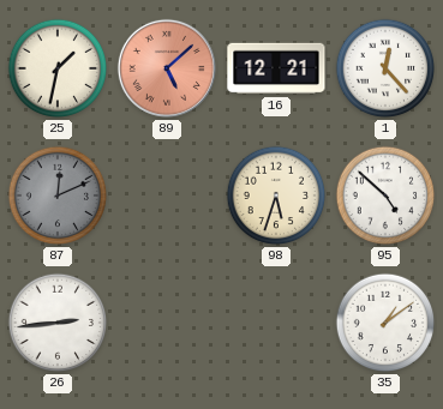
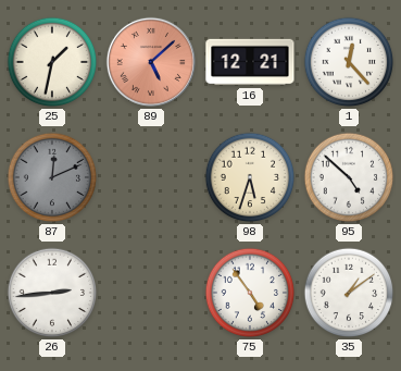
75: none -> 4:54
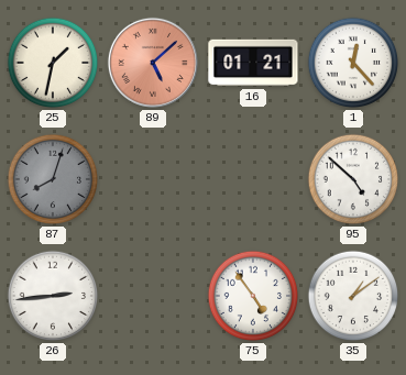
16: 12:21 -> 01:21
87: 12:11 -> 8:03
98: 5:33 -> none
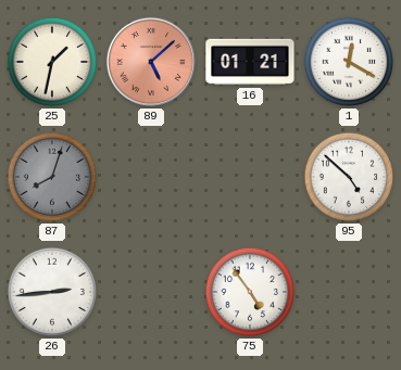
1: 12:23 -> 12:20
35: 1:09 -> none
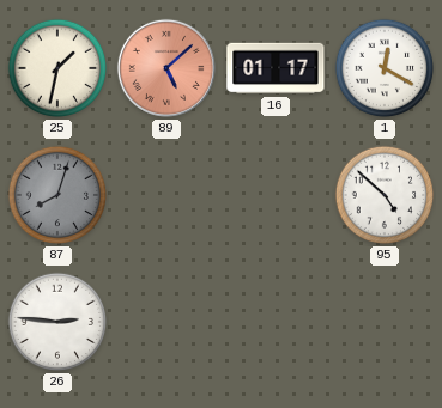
16: 01:21 -> 01:17
26: 2:44 -> 2:46
75: 4:54 -> none
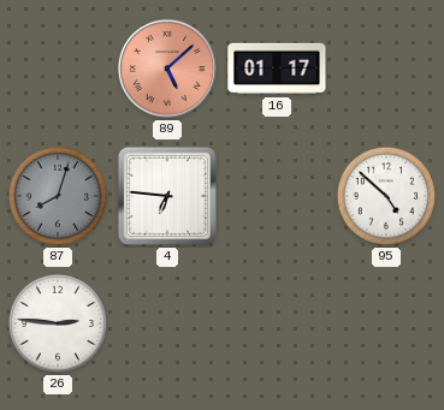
25: 1:32 -> none
1: 12:20 -> none
4: none -> 6:46
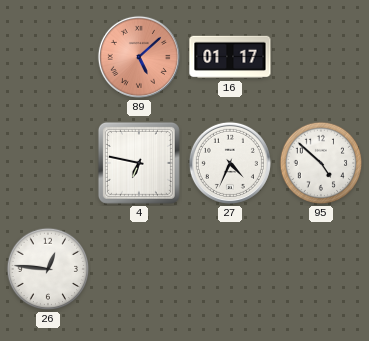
87: 8:03 -> none
4: 6:46 -> 6:47
27: none -> 4:34
26: 2:46 -> 12:46
